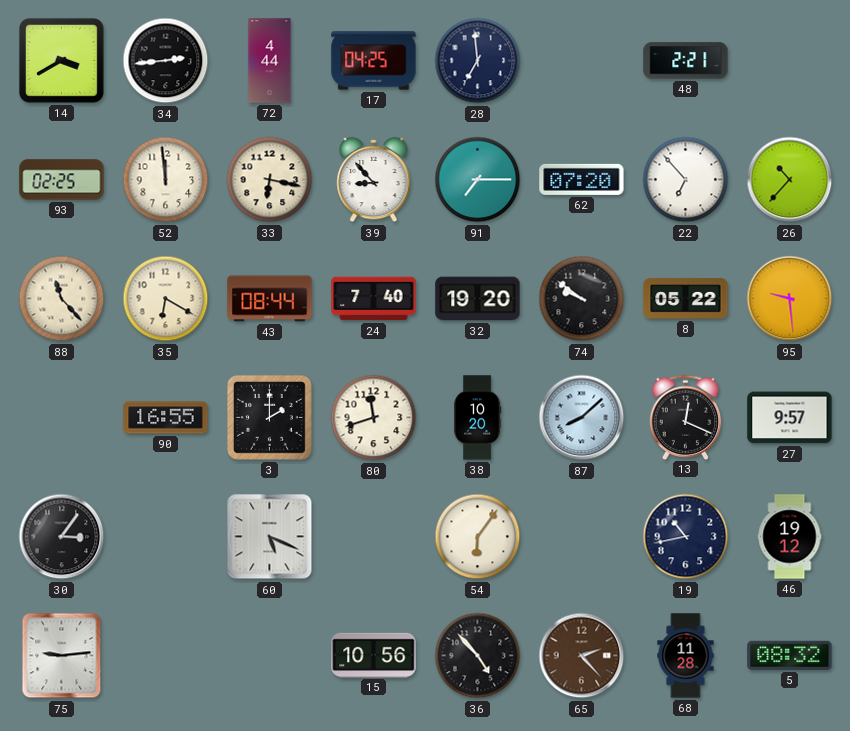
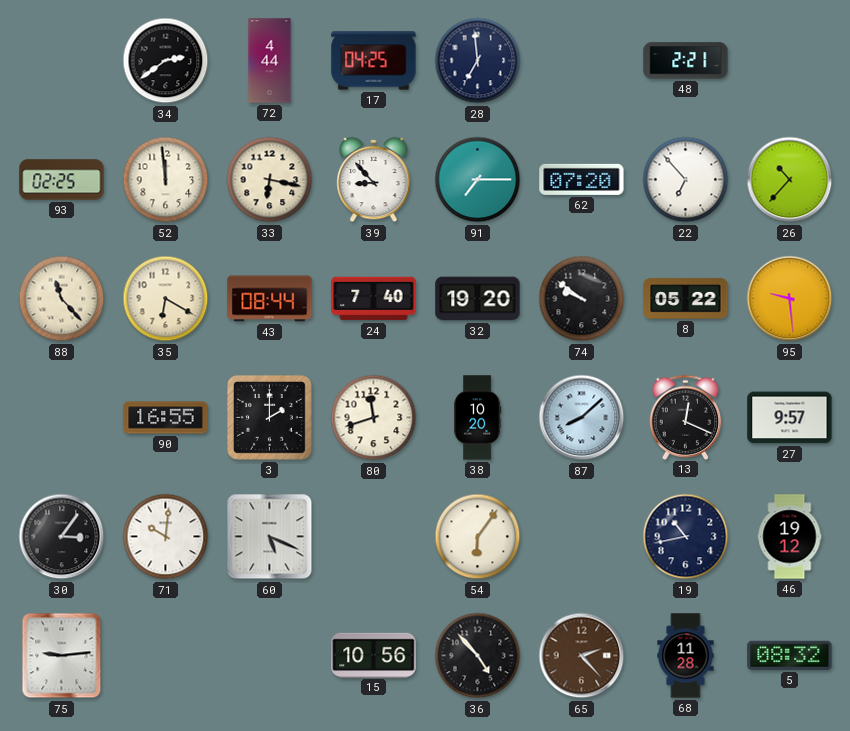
14: 3:40 -> none
34: 2:44 -> 2:39
71: none -> 10:01
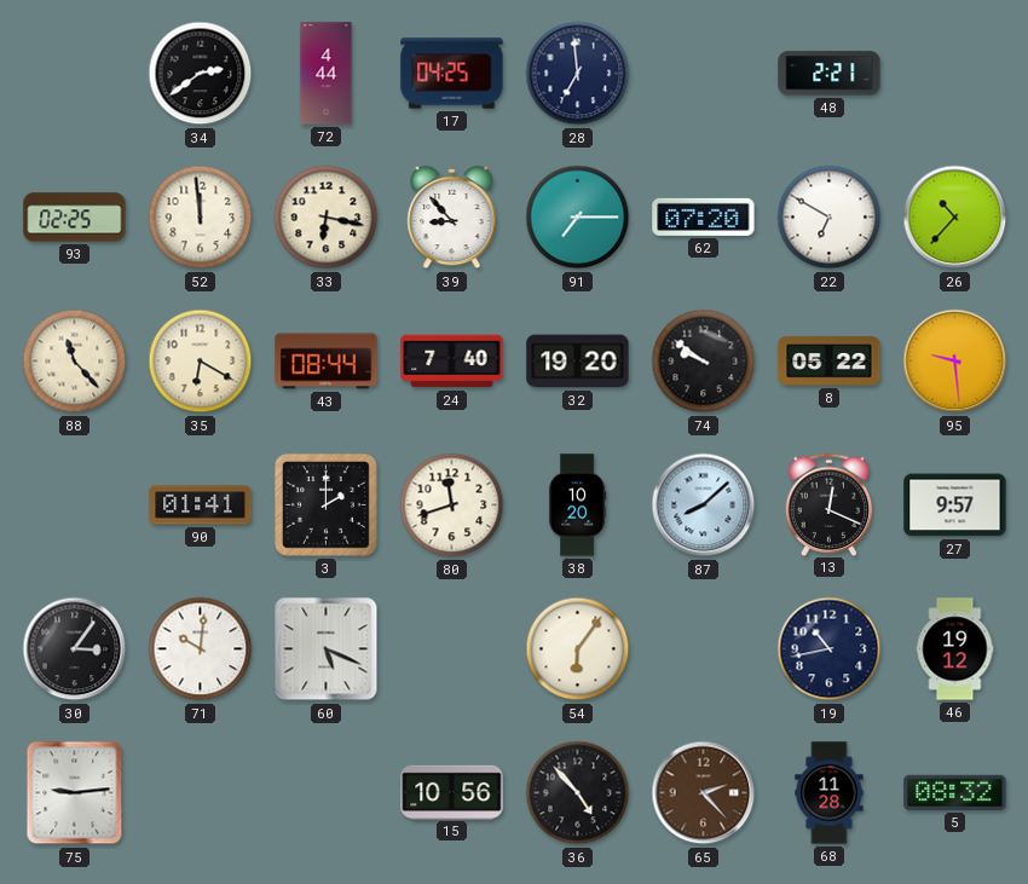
22: 6:53 -> 6:50
90: 16:55 -> 01:41
